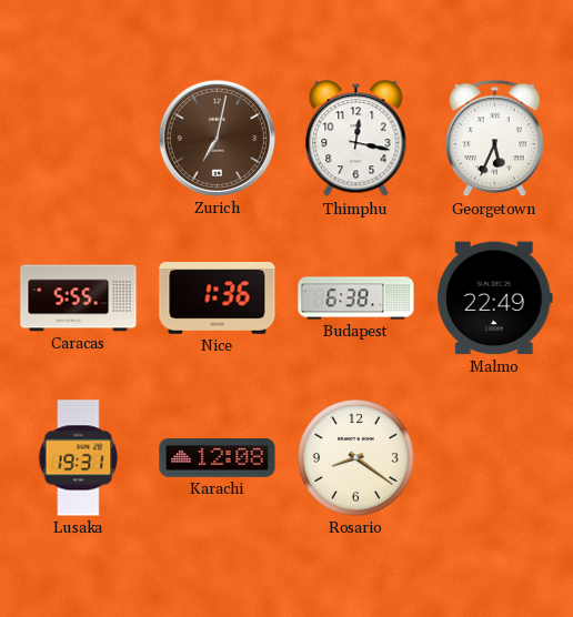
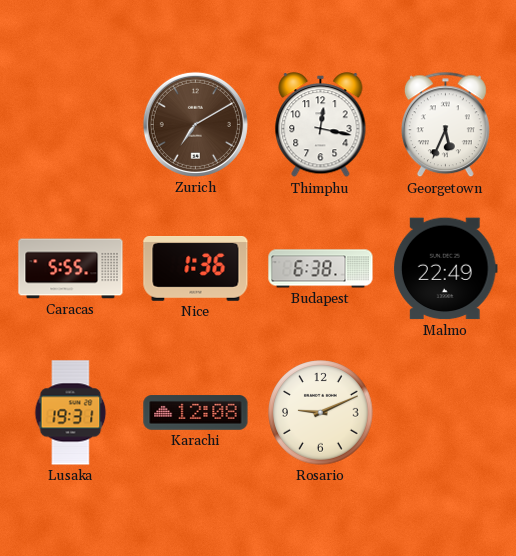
Zurich: 7:02 -> 7:10
Rosario: 8:21 -> 9:11
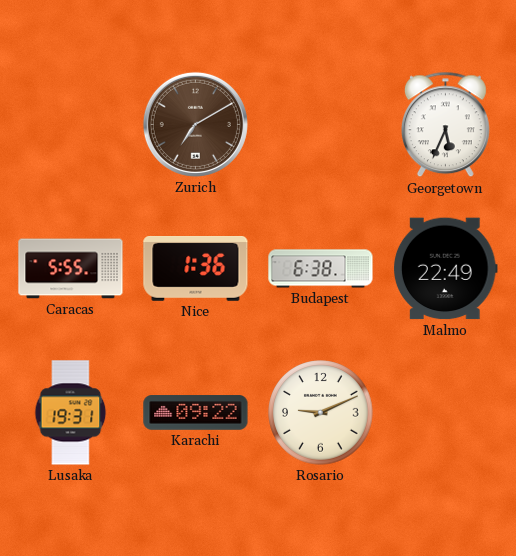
Thimphu: 12:17 -> none
Karachi: 12:08 -> 09:22
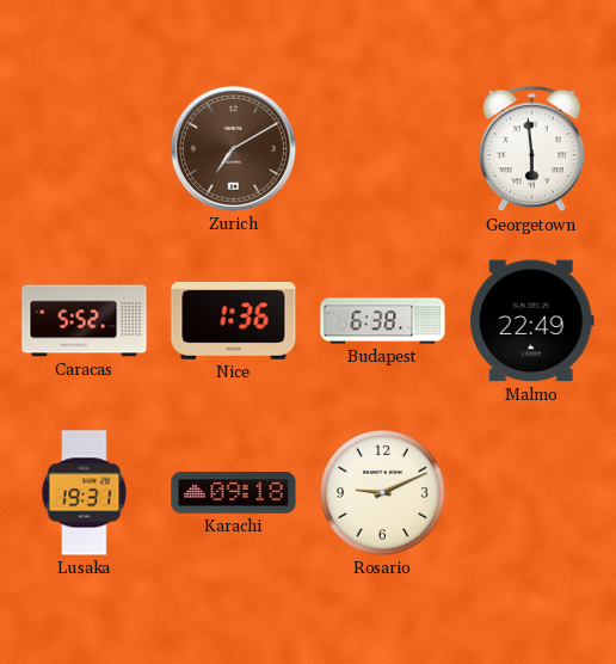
Georgetown: 5:34 -> 5:59
Caracas: 5:55 -> 5:52
Karachi: 09:22 -> 09:18
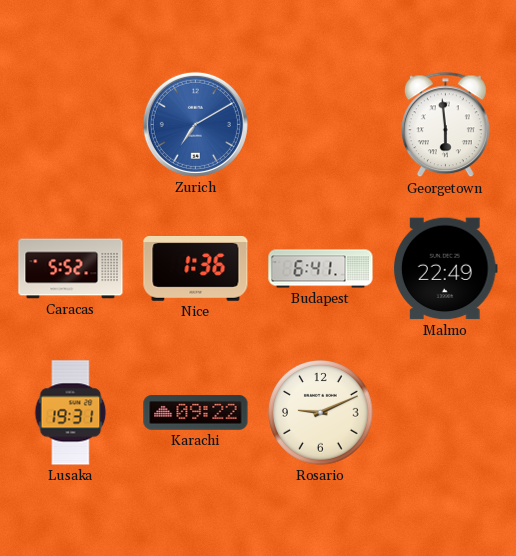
Zurich dial: brown -> blue
Budapest: 6:38 -> 6:41
Karachi: 09:18 -> 09:22
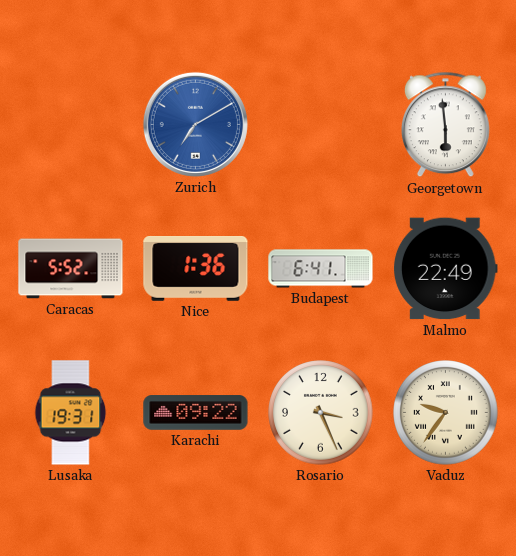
Rosario: 9:11 -> 3:26
Vaduz: none -> 9:36
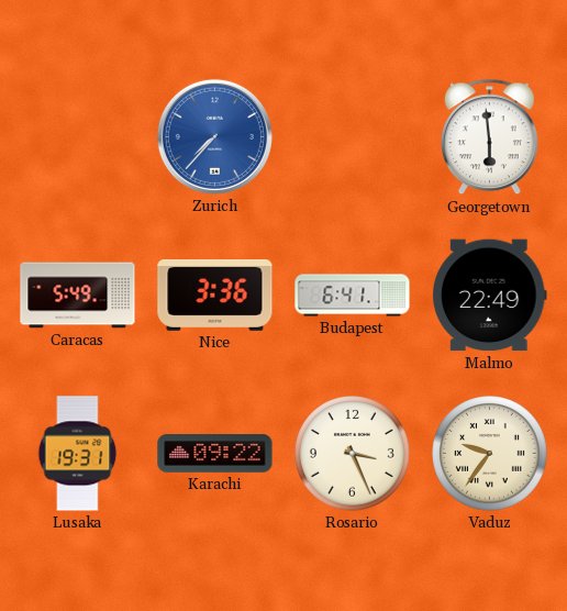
Zurich: 7:10 -> 7:37
Caracas: 5:52 -> 5:49
Nice: 1:36 -> 3:36
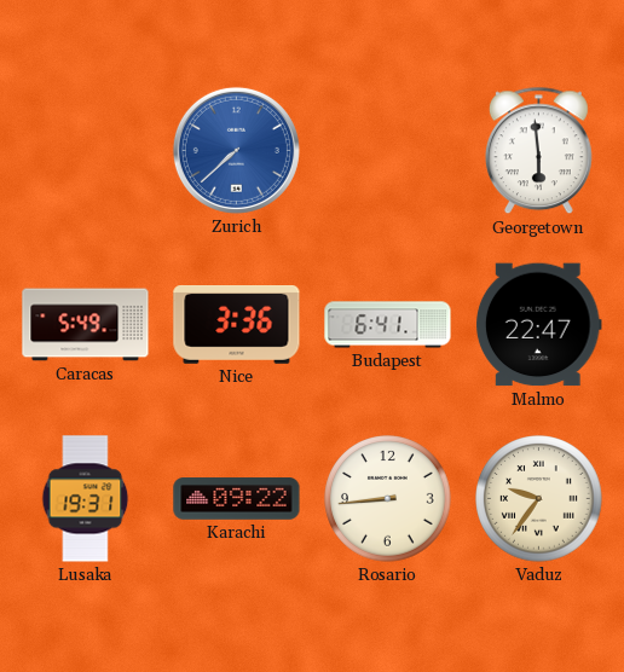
Zurich: 7:37 -> 7:38
Malmo: 22:49 -> 22:47
Rosario: 3:26 -> 8:44
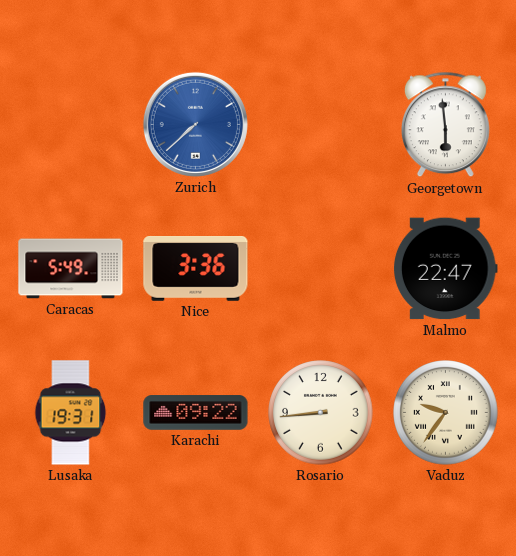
Budapest: 6:41 -> none
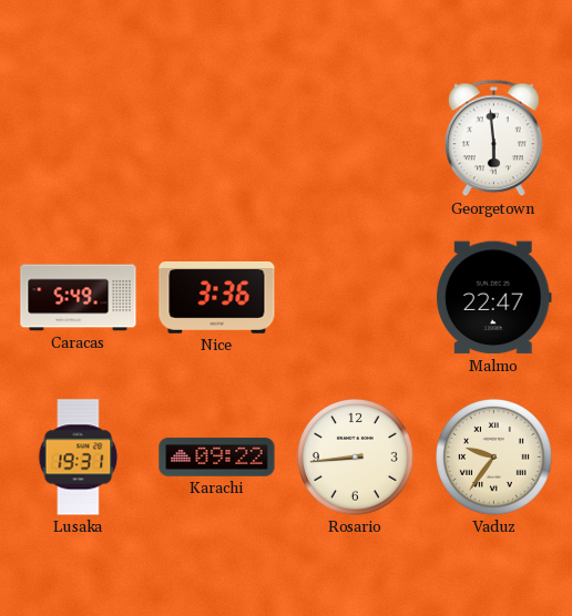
Zurich: 7:38 -> none
